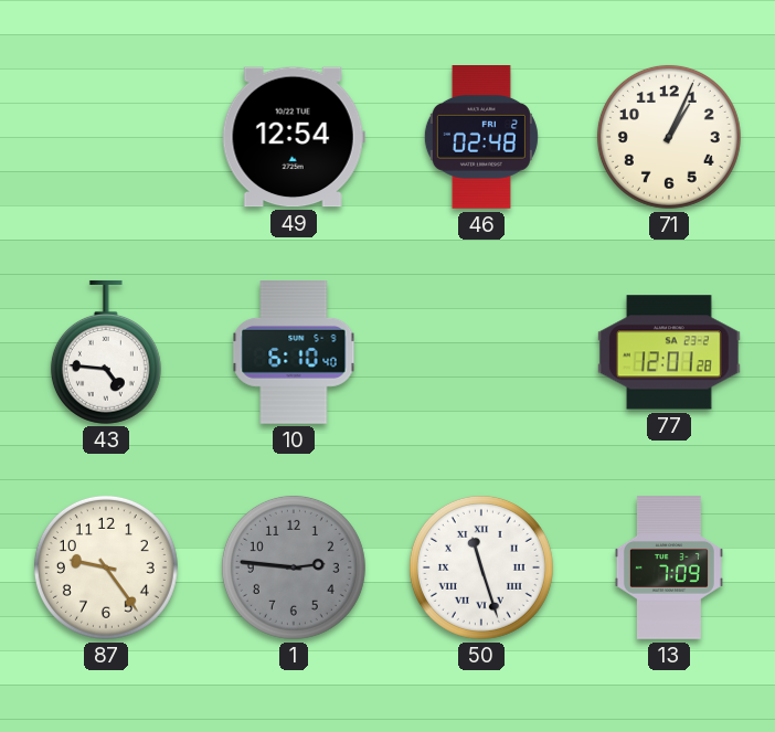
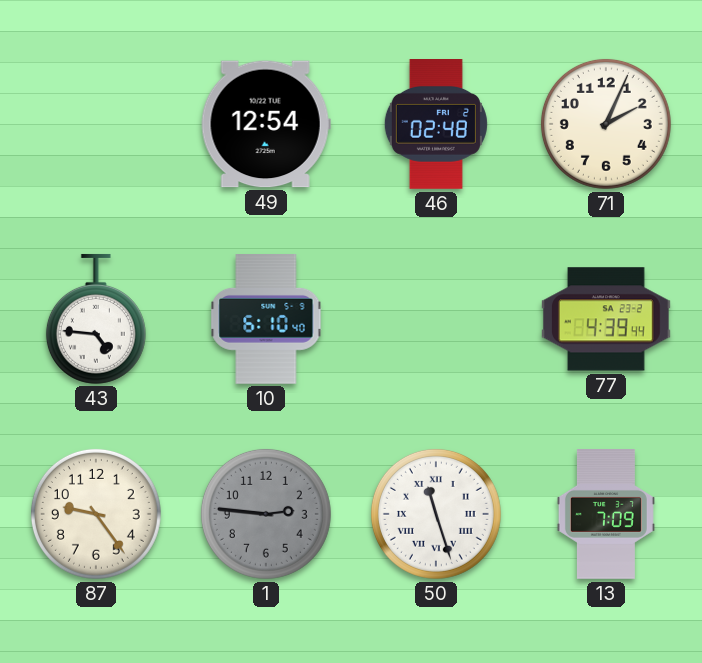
71: 1:04 -> 2:04
77: 12:01 -> 4:39
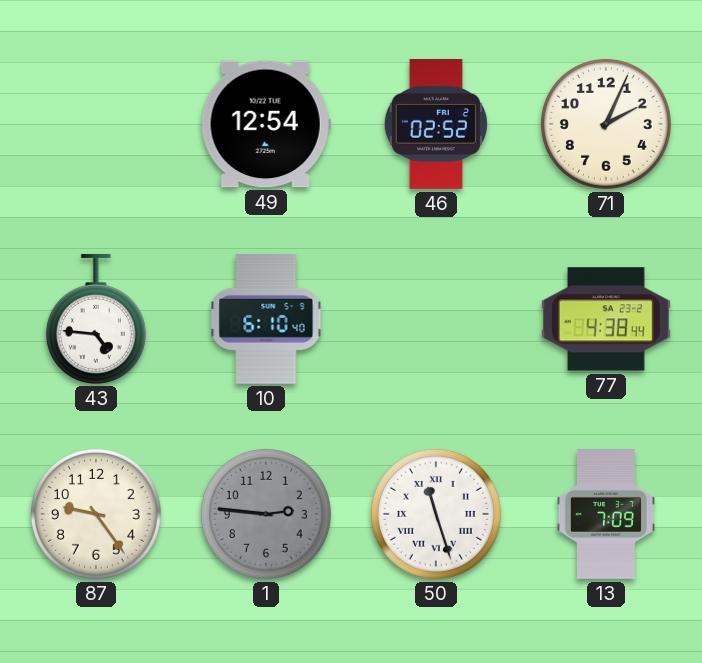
46: 02:48 -> 02:52
77: 4:39 -> 4:38
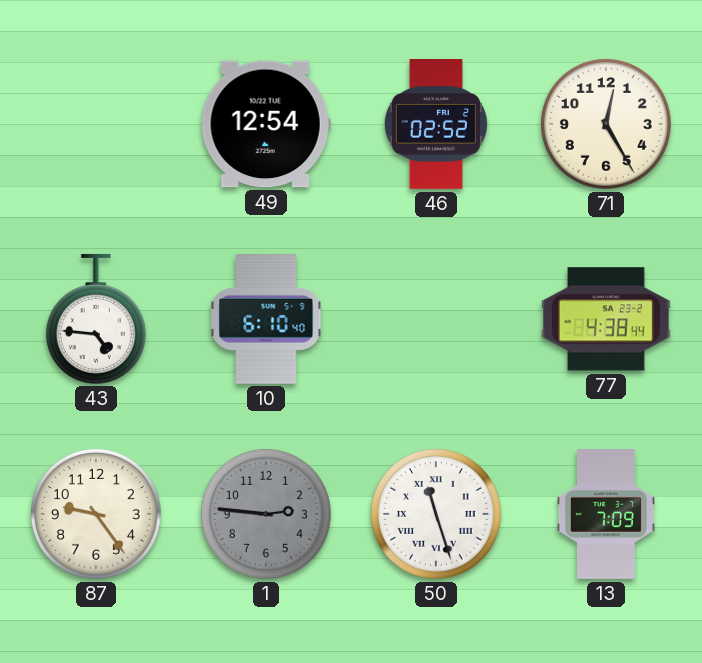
71: 2:04 -> 12:25
